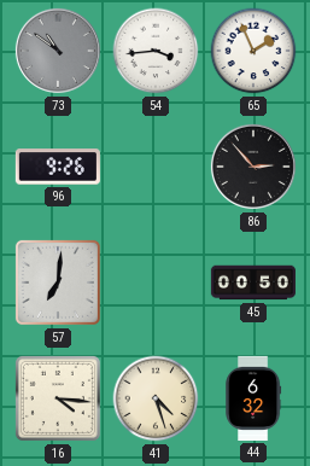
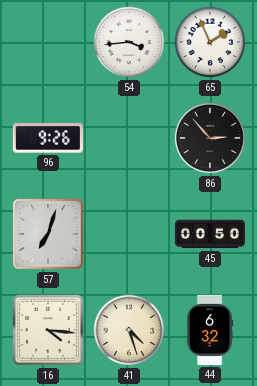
73: 10:51 -> none
57: 7:01 -> 7:03
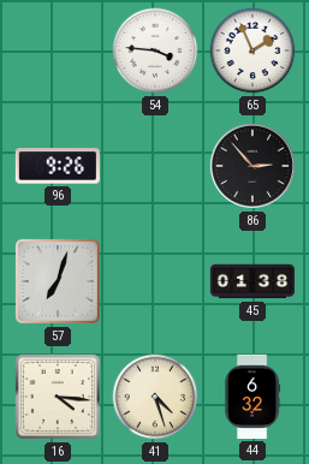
54: 3:44 -> 3:46
45: 00:50 -> 01:38
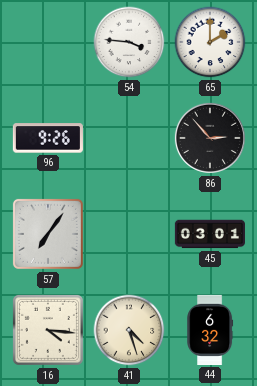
65: 1:56 -> 2:00
57: 7:03 -> 7:06
45: 01:38 -> 03:01
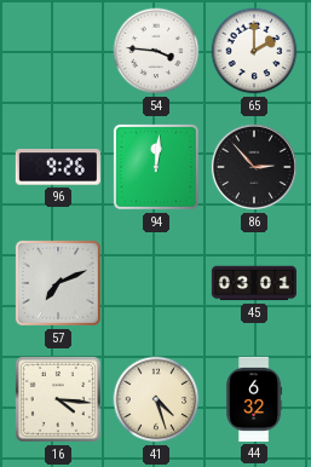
94: none -> 12:01
57: 7:06 -> 7:11
